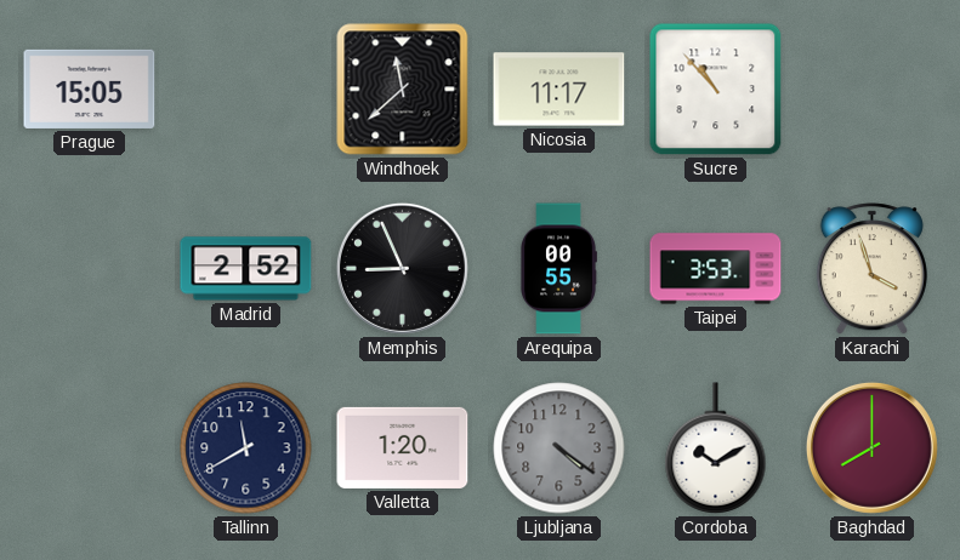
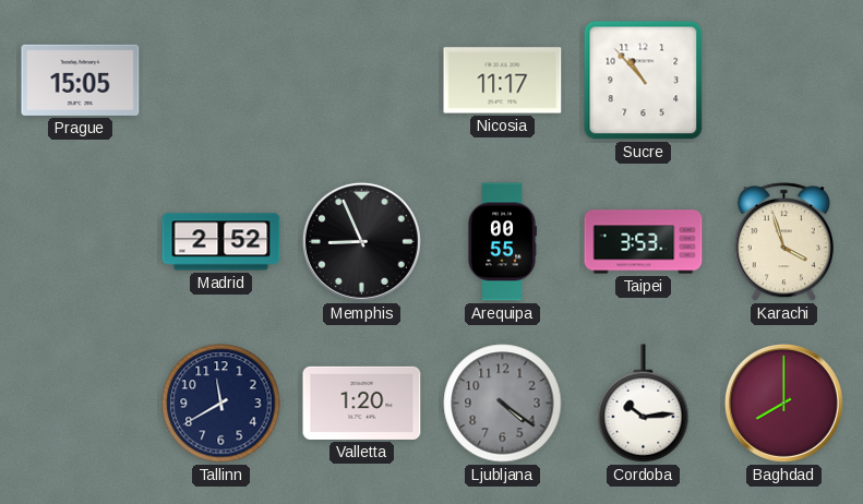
Windhoek: 11:38 -> none
Cordoba: 10:10 -> 10:14
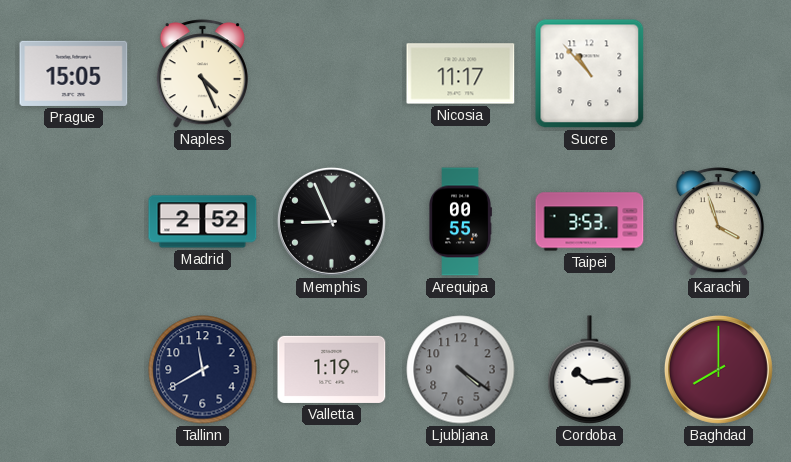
Naples: none -> 4:26
Valletta: 1:20 -> 1:19
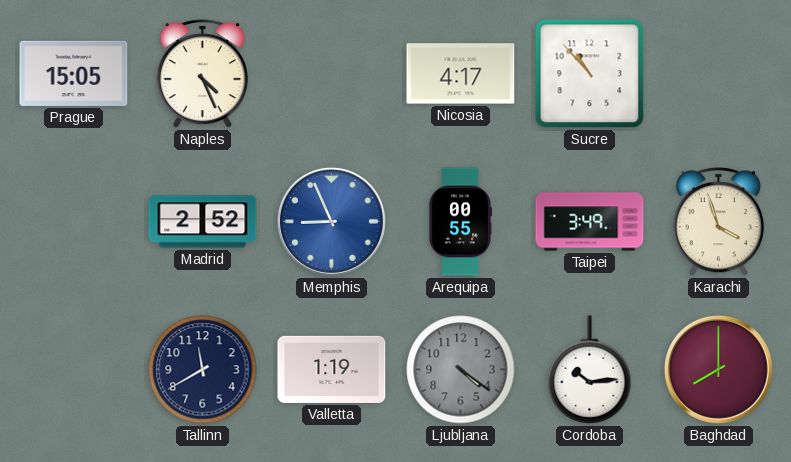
Nicosia: 11:17 -> 4:17
Memphis dial: black -> blue
Taipei: 3:53 -> 3:49
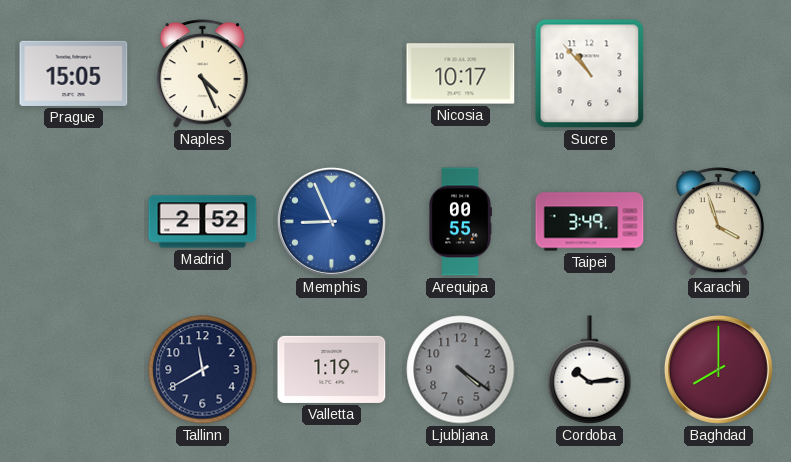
Nicosia: 4:17 -> 10:17
